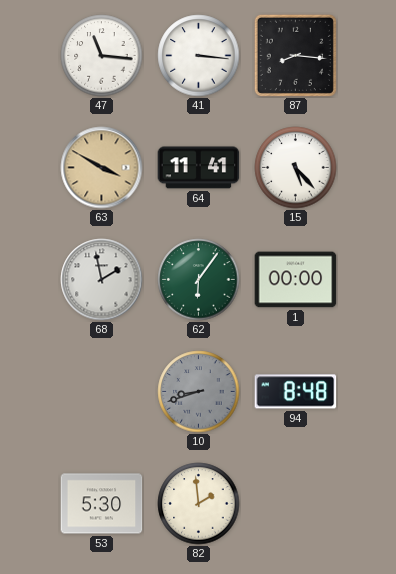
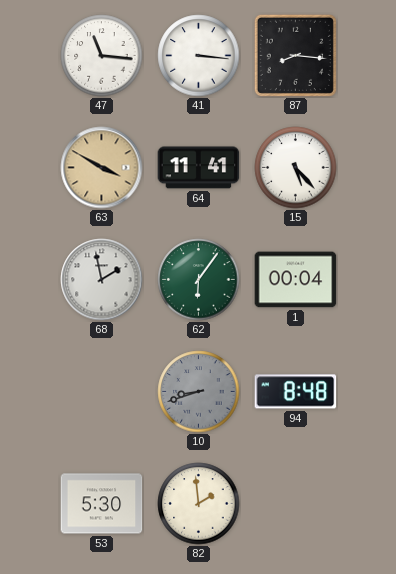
1: 00:00 -> 00:04
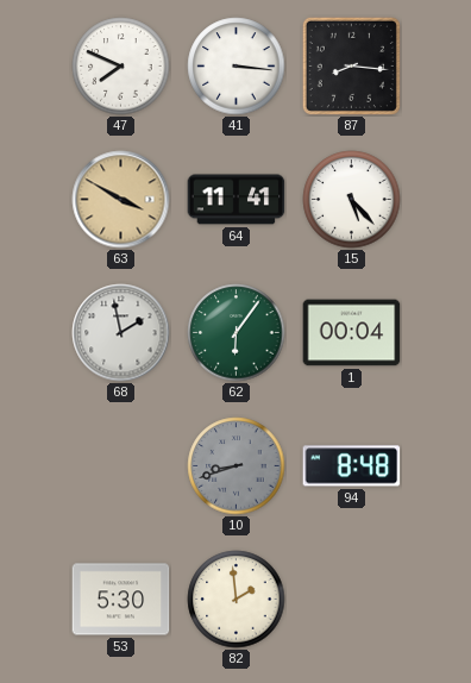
47: 11:16 -> 7:49
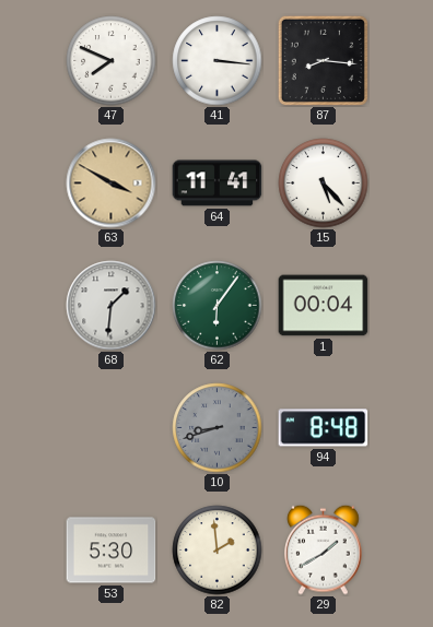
68: 1:58 -> 1:31
29: none -> 1:40
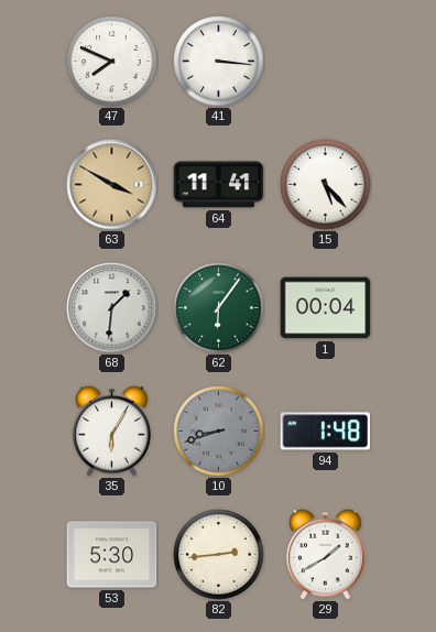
87: 8:16 -> none
35: none -> 6:05
94: 8:48 -> 1:48
82: 1:59 -> 2:44
